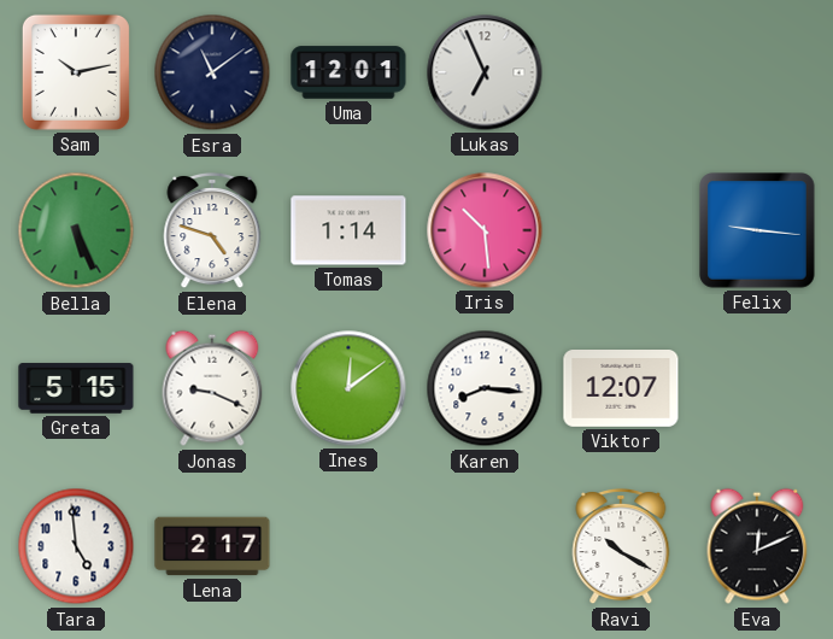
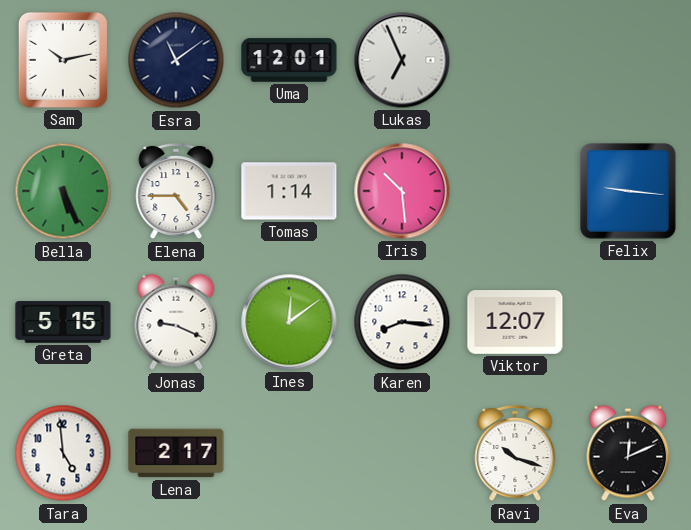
Elena: 4:48 -> 4:45
Ravi: 10:20 -> 10:18
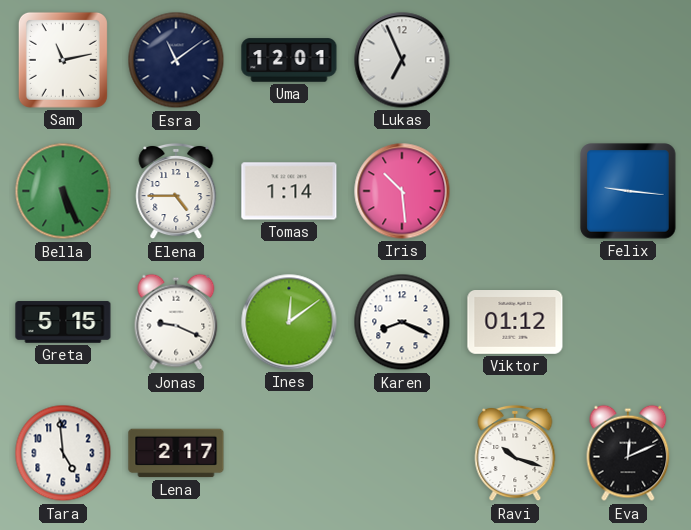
Sam: 10:13 -> 11:13
Karen: 8:16 -> 8:19
Viktor: 12:07 -> 01:12
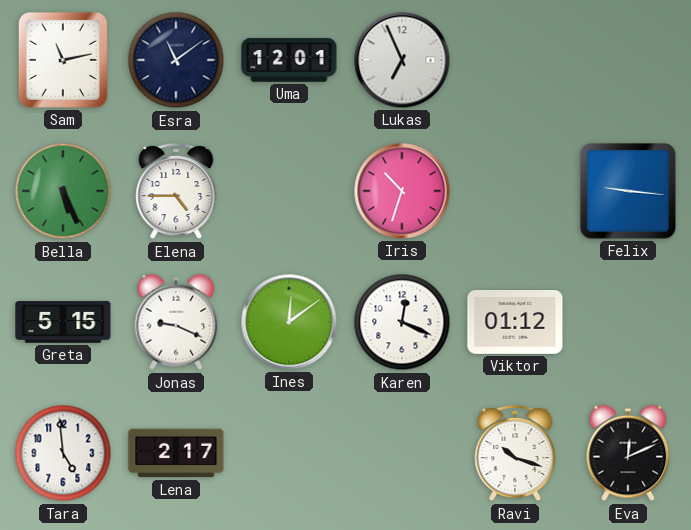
Tomas: 1:14 -> none
Iris: 10:29 -> 10:33
Karen: 8:19 -> 12:19
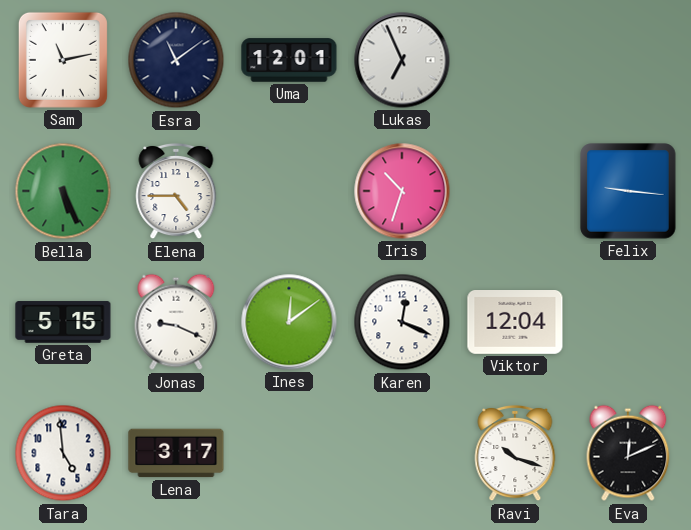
Viktor: 01:12 -> 12:04
Lena: 2:17 -> 3:17
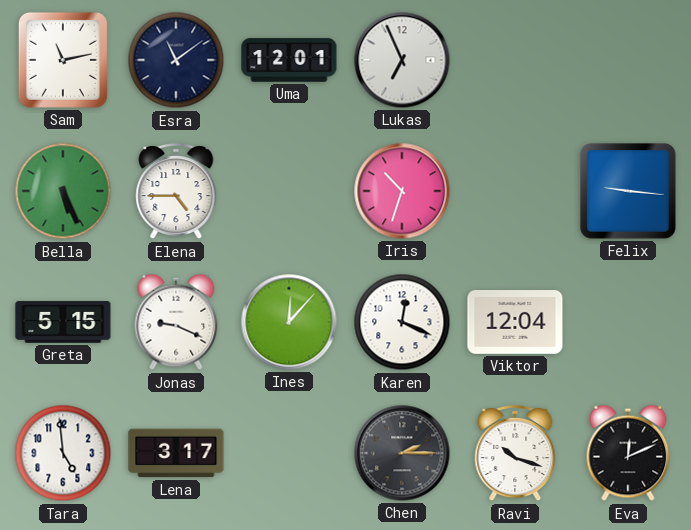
Ines: 12:09 -> 12:07
Chen: none -> 2:15
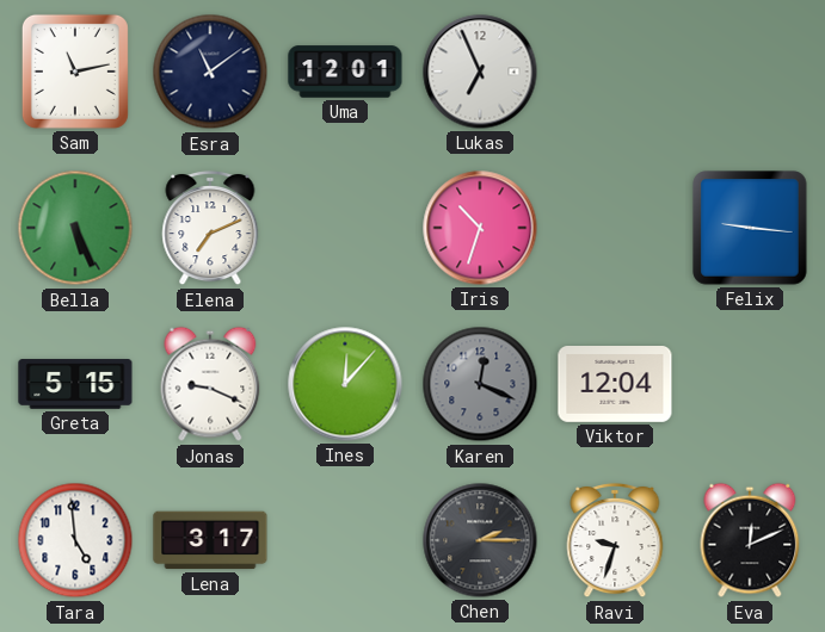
Elena: 4:45 -> 7:11
Karen dial: white -> grey
Ravi: 10:18 -> 9:33
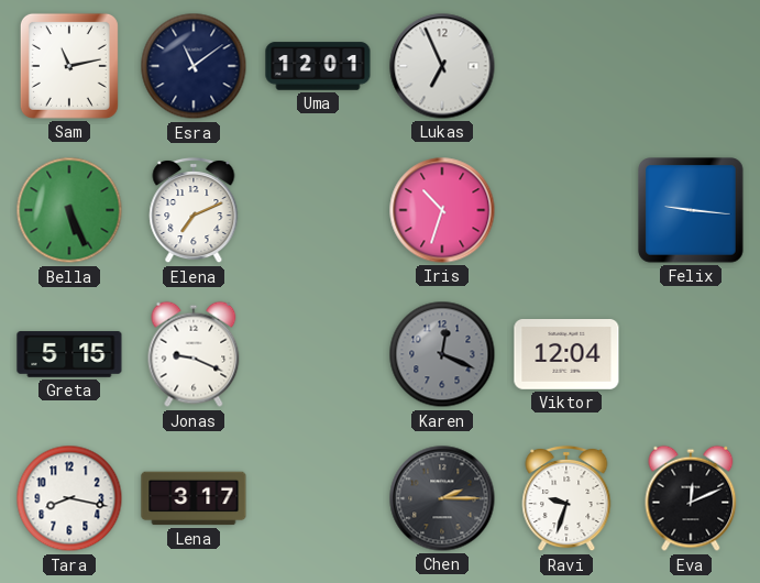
Ines: 12:07 -> none
Tara: 4:59 -> 8:17
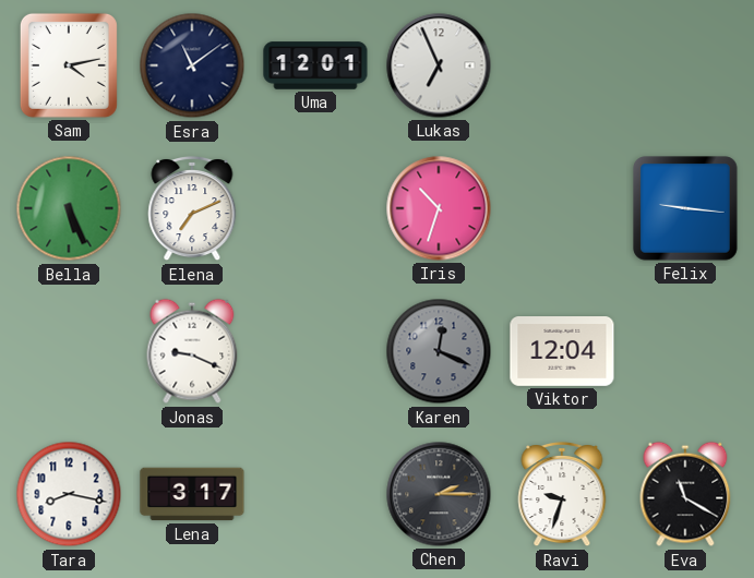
Sam: 11:13 -> 4:13
Greta: 5:15 -> none
Eva: 12:11 -> 11:20
